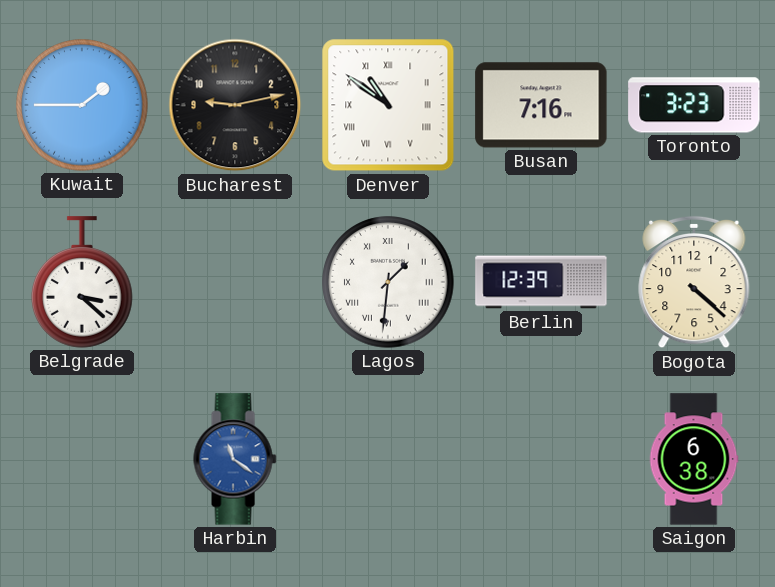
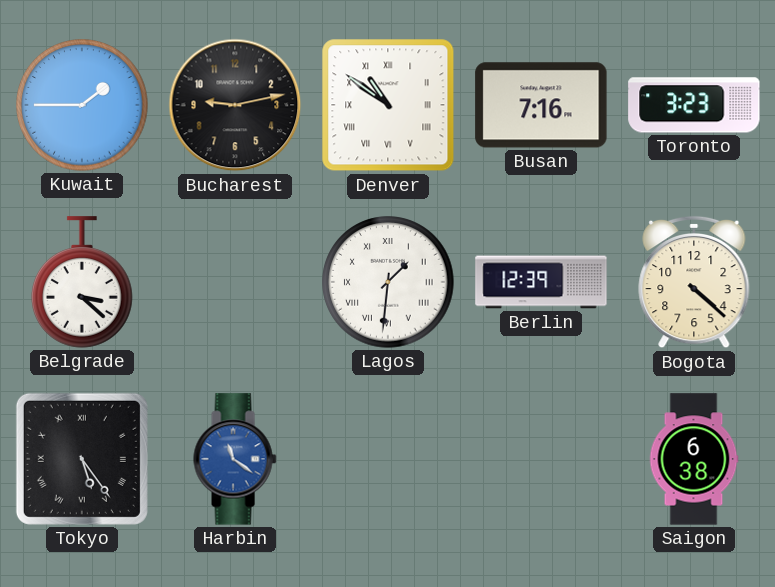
Tokyo: none -> 5:24
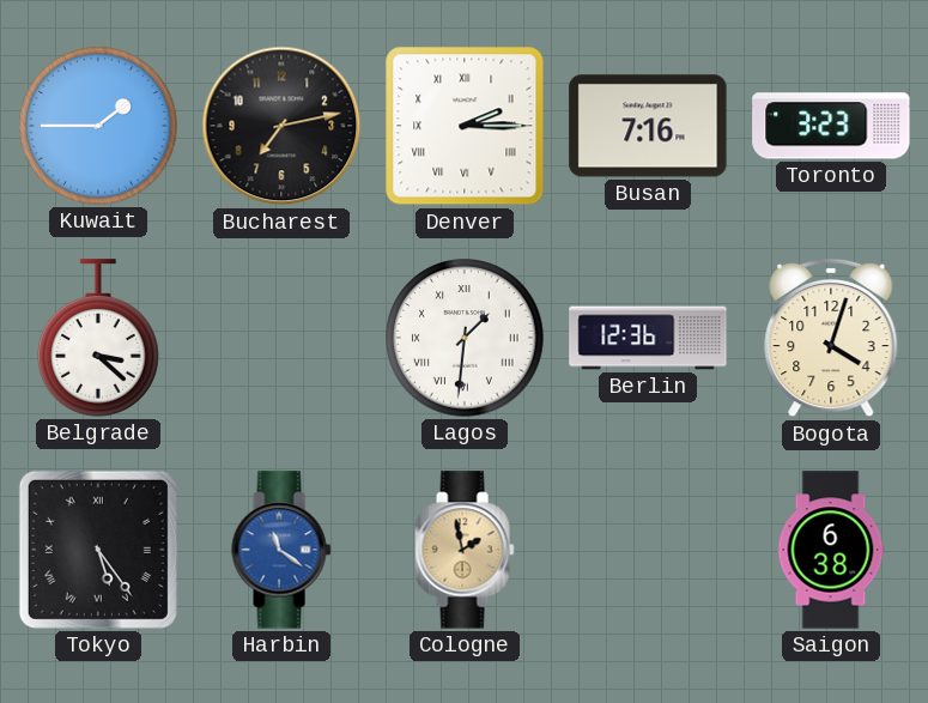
Bucharest: 9:13 -> 7:13
Denver: 10:51 -> 2:15
Berlin: 12:39 -> 12:36
Bogota: 4:22 -> 4:03
Cologne: none -> 1:58
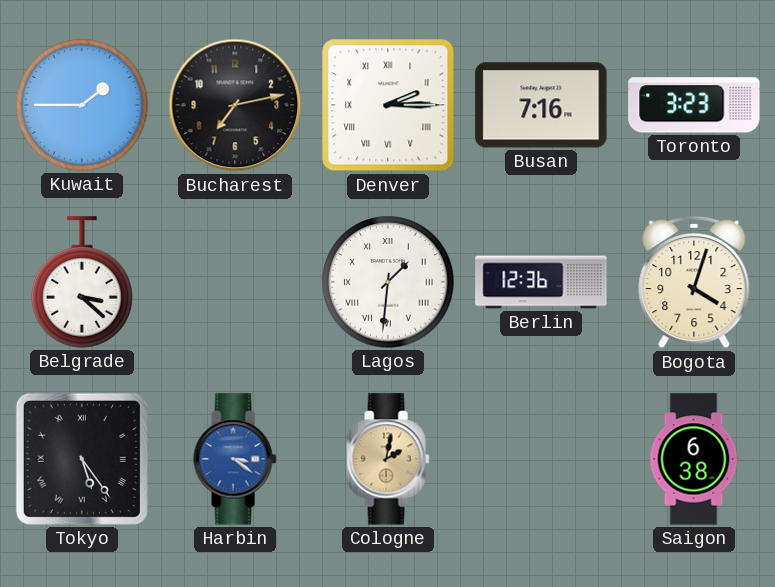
Harbin: 11:21 -> 3:21
Cologne: 1:58 -> 2:02
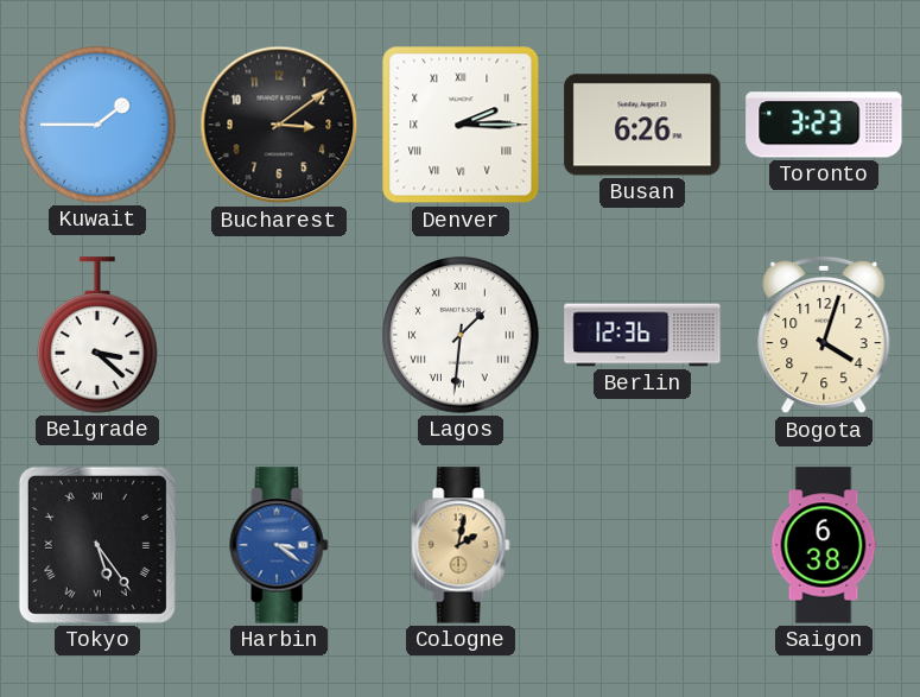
Bucharest: 7:13 -> 3:09
Busan: 7:16 -> 6:26
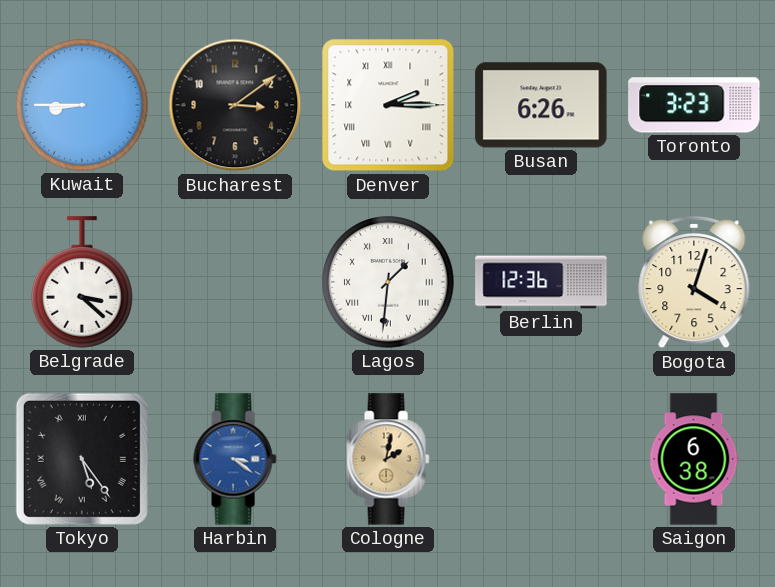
Kuwait: 1:45 -> 8:45
